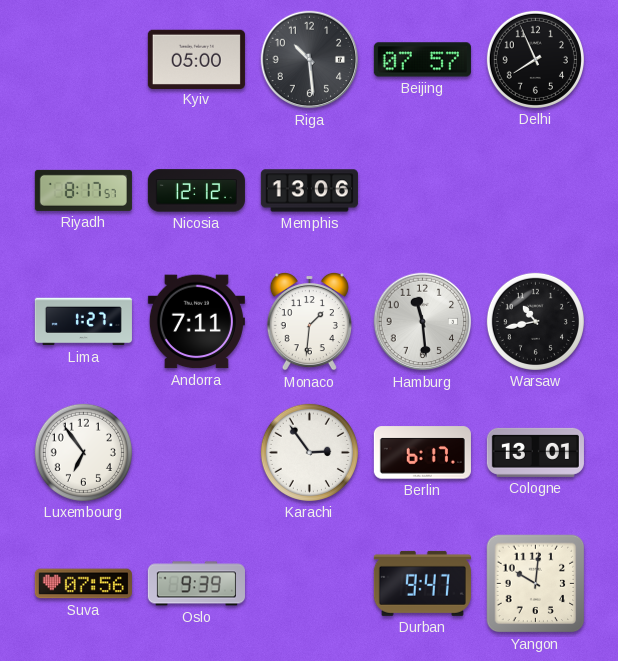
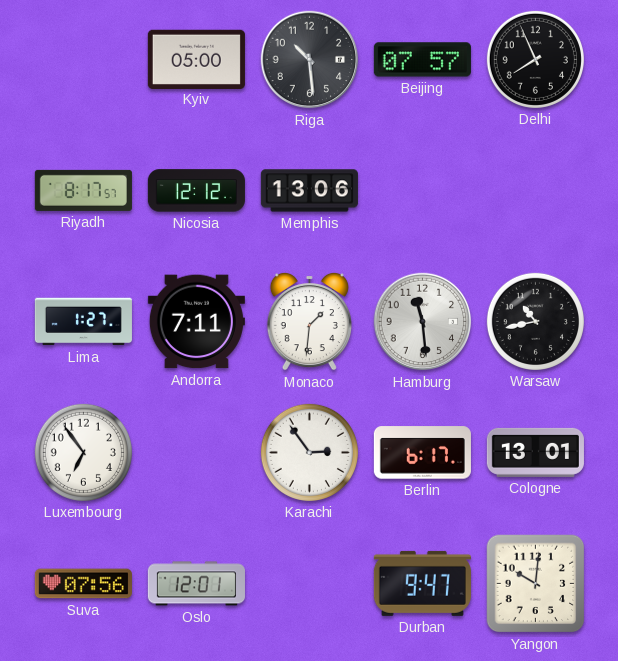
Oslo: 9:39 -> 12:01
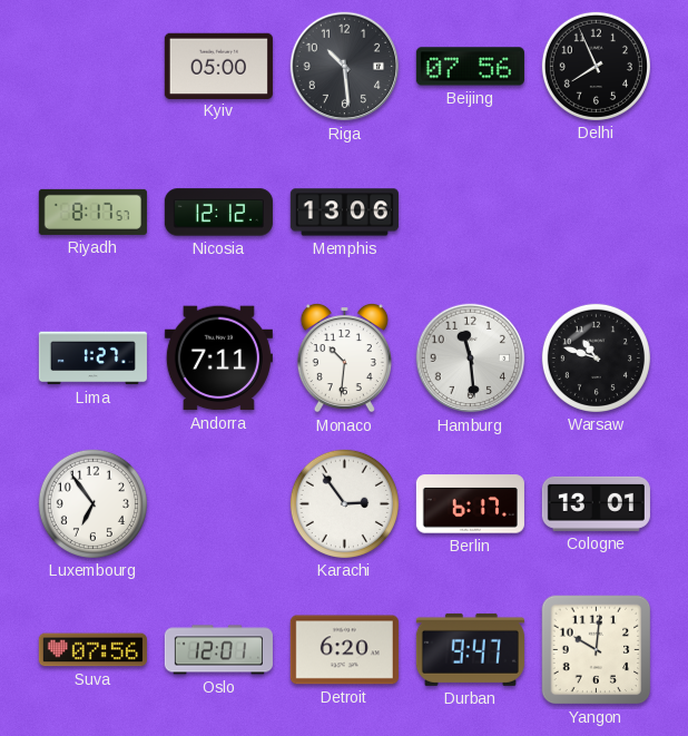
Beijing: 07:57 -> 07:56
Monaco: 1:31 -> 10:31
Warsaw: 10:43 -> 10:48
Detroit: none -> 6:20
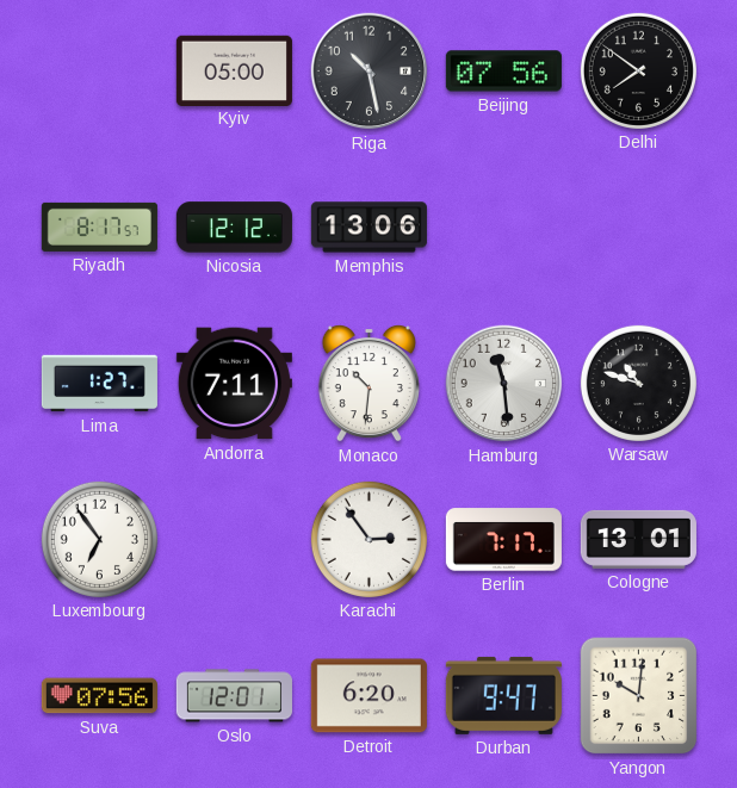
Riga: 10:29 -> 10:28
Delhi: 7:56 -> 7:51
Berlin: 6:17 -> 7:17
